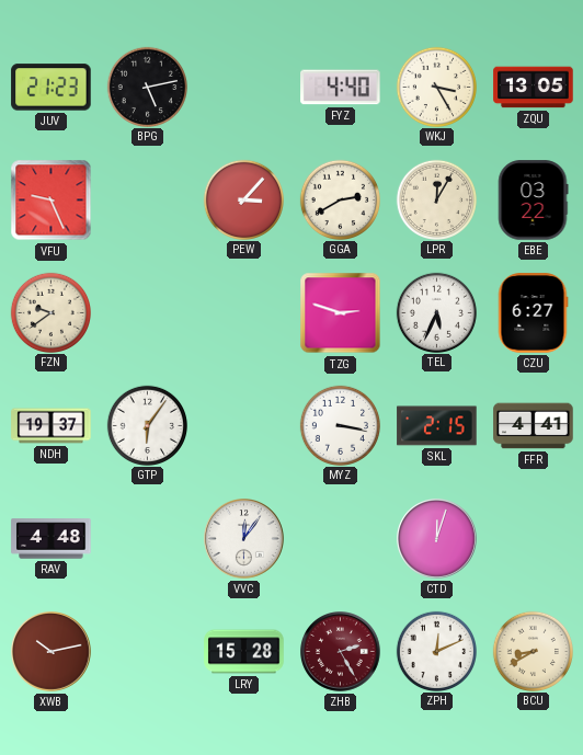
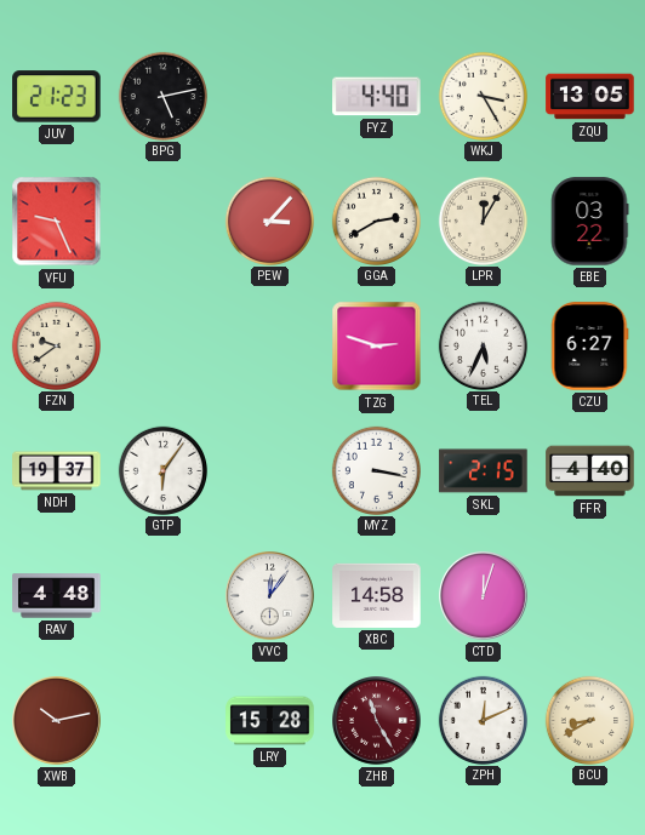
FFR: 4:41 -> 4:40
XBC: none -> 14:58
ZHB: 2:25 -> 11:25
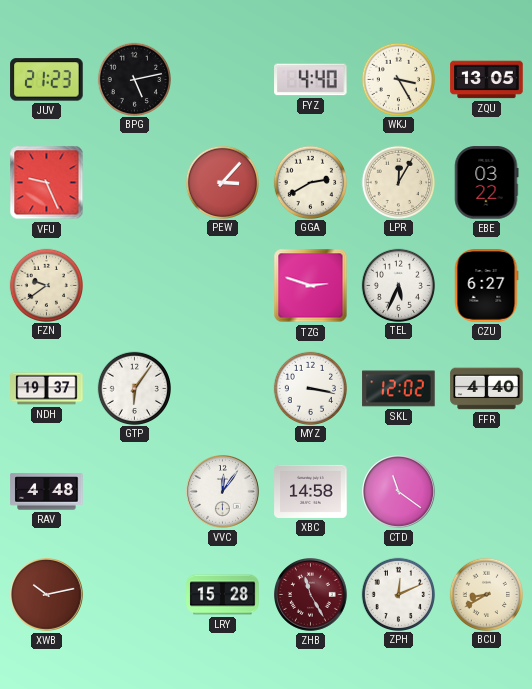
SKL: 2:15 -> 12:02
CTD: 12:03 -> 11:21
